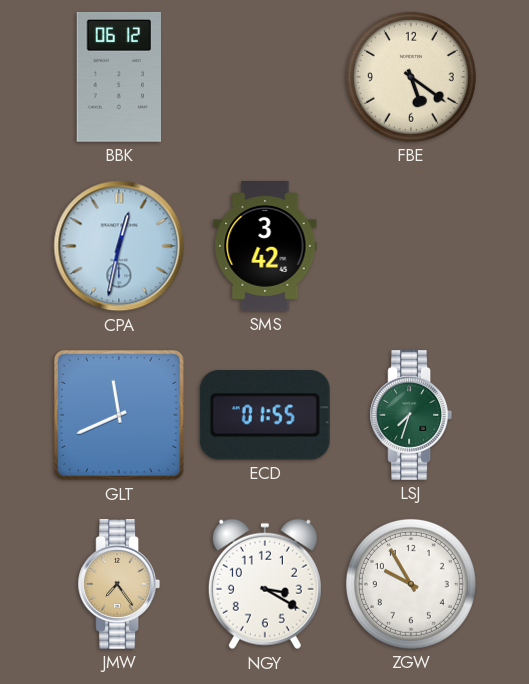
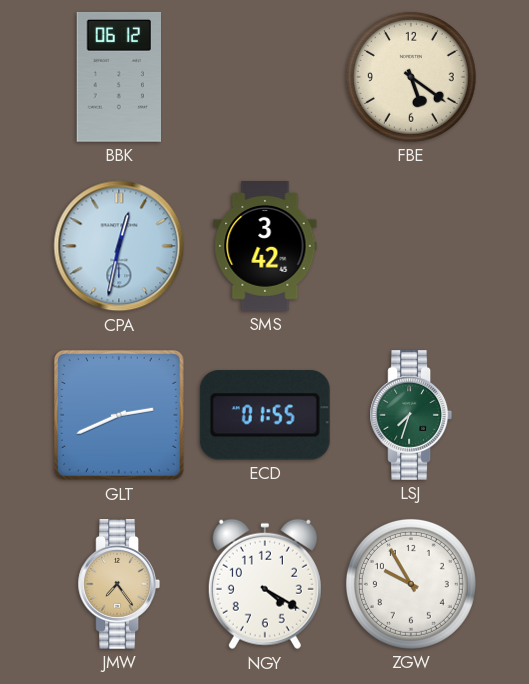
GLT: 11:41 -> 2:41
NGY: 3:20 -> 4:20
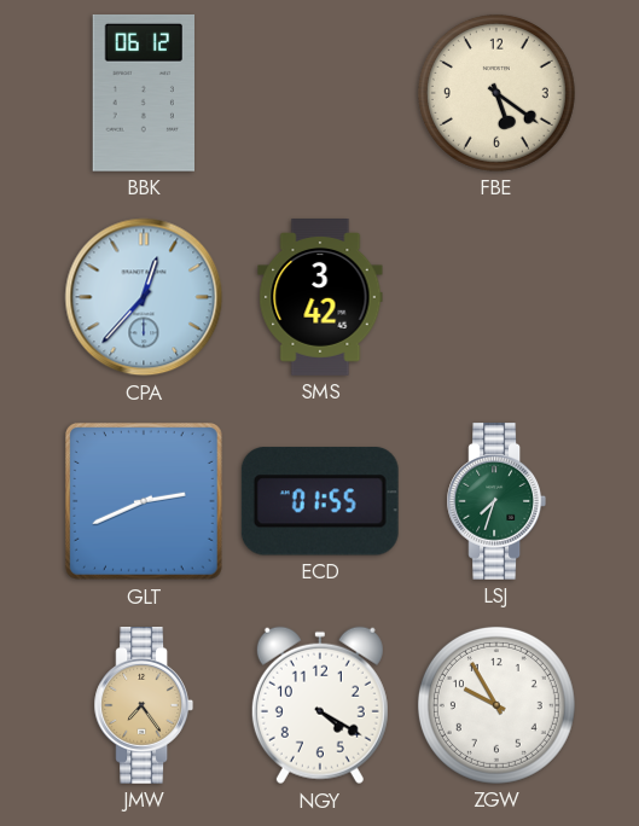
CPA: 12:32 -> 12:37
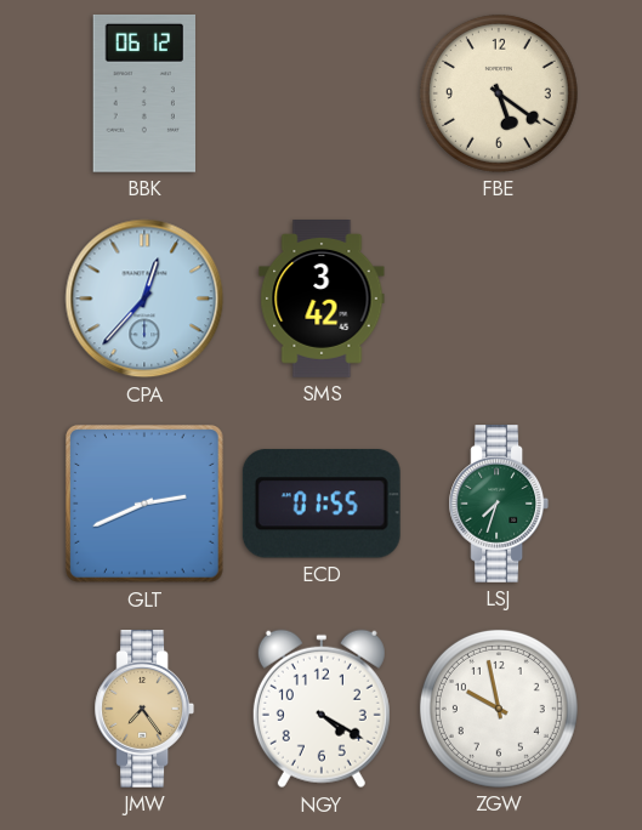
ZGW: 9:55 -> 9:58
